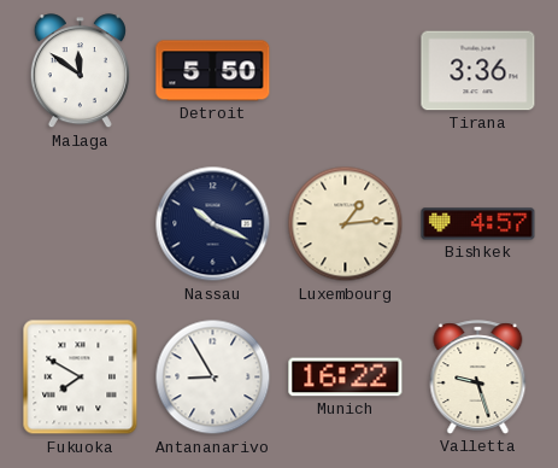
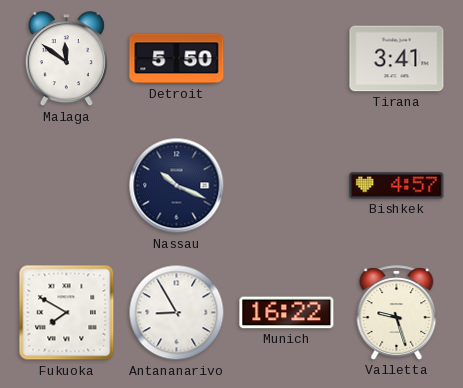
Tirana: 3:36 -> 3:41
Luxembourg: 1:14 -> none
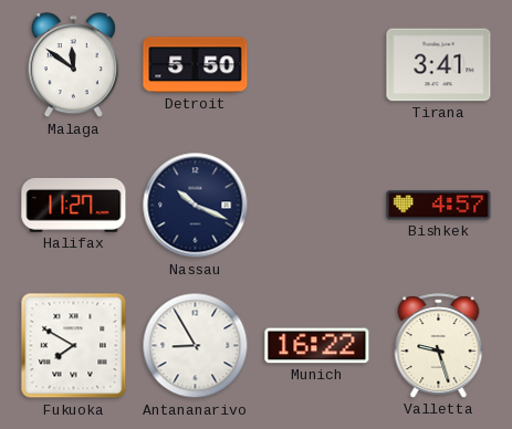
Halifax: none -> 11:27
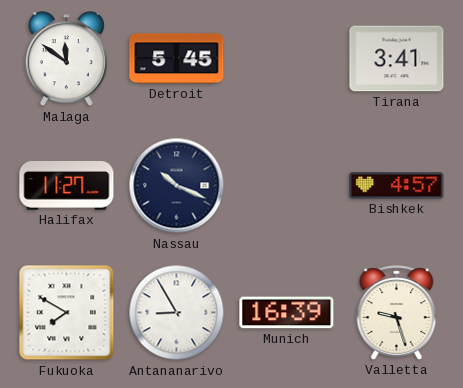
Detroit: 5:50 -> 5:45
Munich: 16:22 -> 16:39
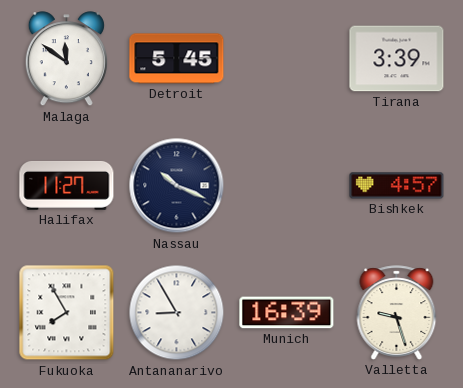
Tirana: 3:41 -> 3:39
Fukuoka: 7:50 -> 7:55
